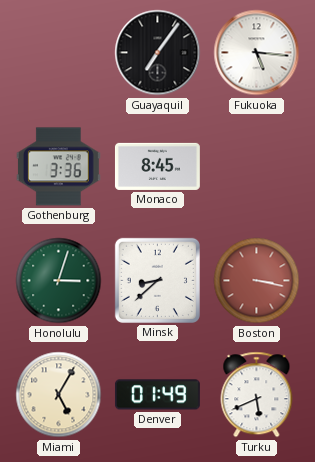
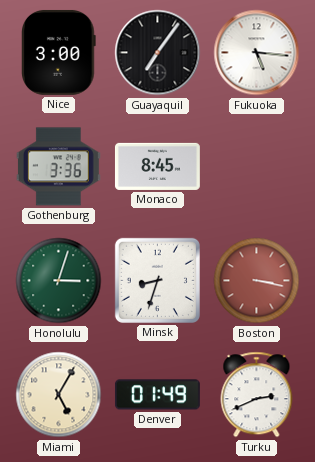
Nice: none -> 3:00
Minsk: 8:38 -> 8:33
Turku: 5:41 -> 2:41
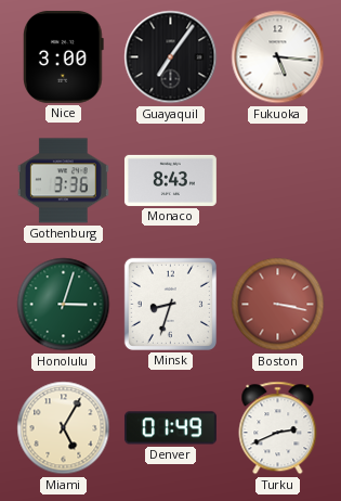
Monaco: 8:45 -> 8:43
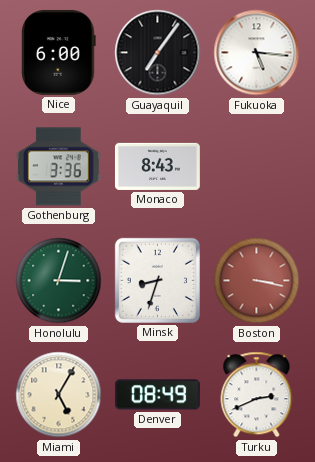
Nice: 3:00 -> 6:00
Denver: 01:49 -> 08:49
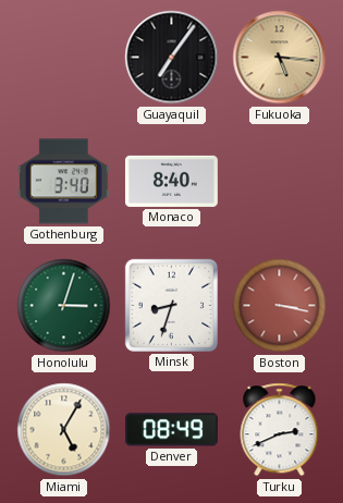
Nice: 6:00 -> none
Fukuoka dial: white -> champagne
Gothenburg: 3:36 -> 3:40
Monaco: 8:43 -> 8:40
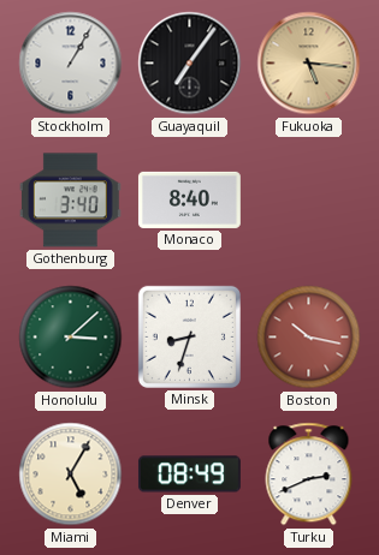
Stockholm: none -> 1:05
Honolulu: 3:03 -> 3:08
Boston: 3:17 -> 10:17
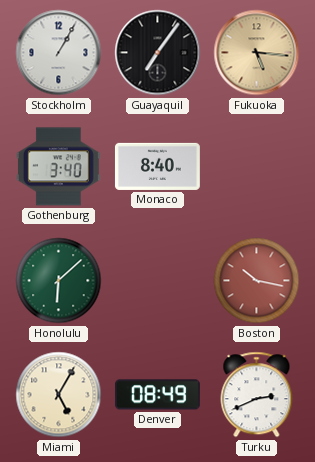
Honolulu: 3:08 -> 6:08
Minsk: 8:33 -> none
